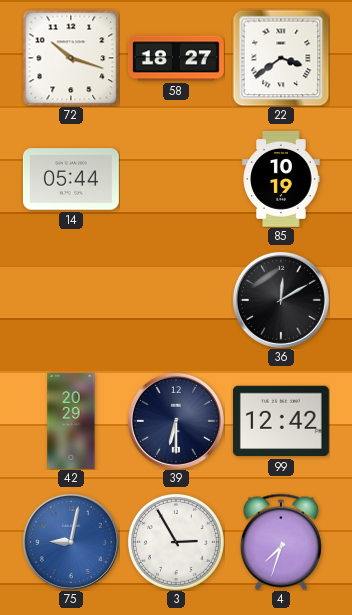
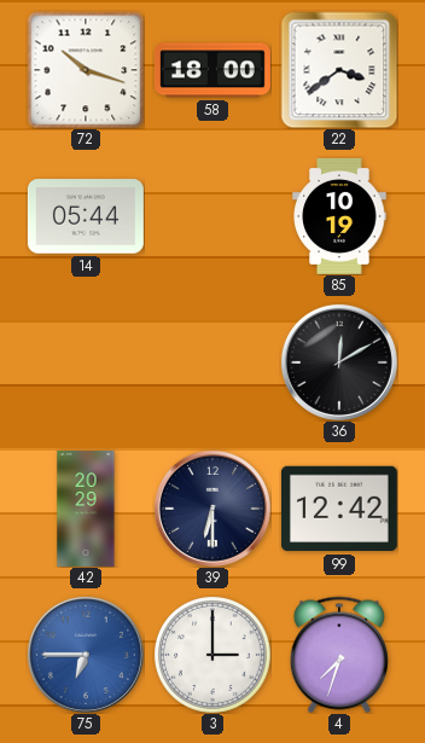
58: 18:27 -> 18:00
75: 9:02 -> 6:45
3: 2:55 -> 3:00
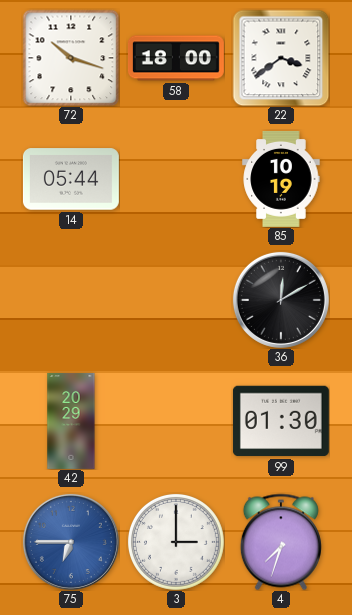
39: 6:30 -> none
99: 12:42 -> 01:30
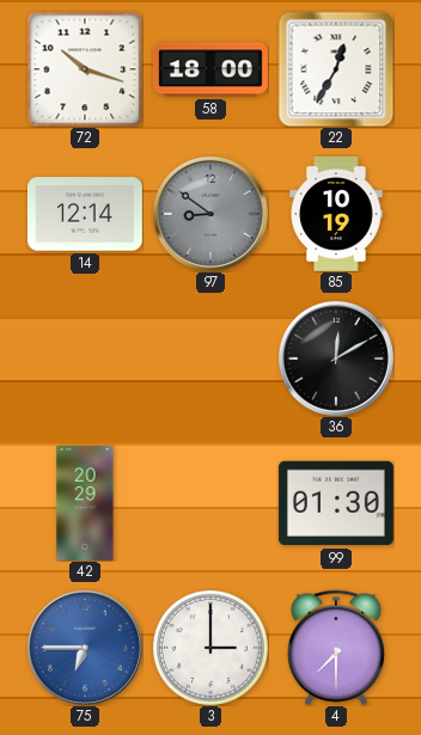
22: 3:39 -> 12:35
14: 05:44 -> 12:14
97: none -> 8:51
4: 7:33 -> 7:30
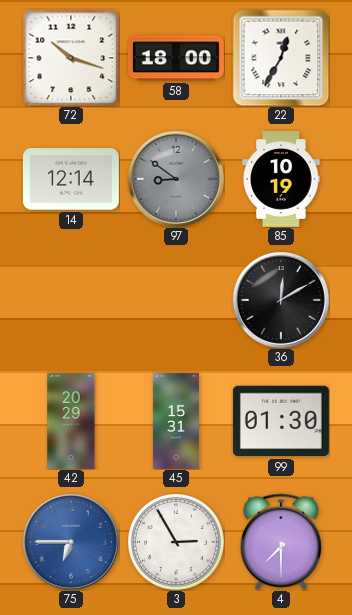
45: none -> 15:31
3: 3:00 -> 2:55
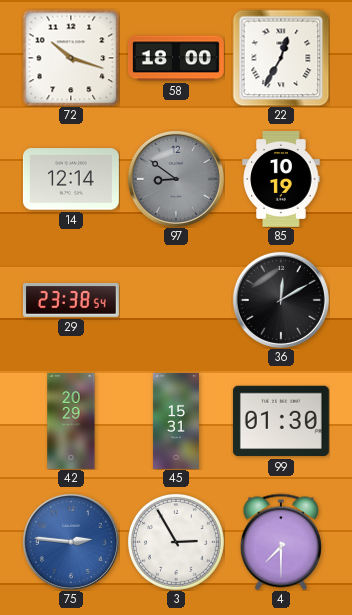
29: none -> 23:38
75: 6:45 -> 2:46
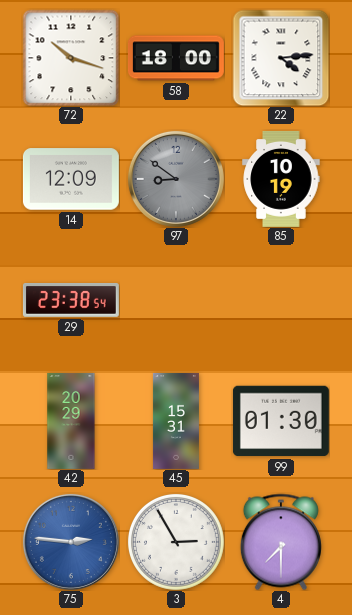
22: 12:35 -> 4:14
14: 12:14 -> 12:09
36: 12:10 -> none
